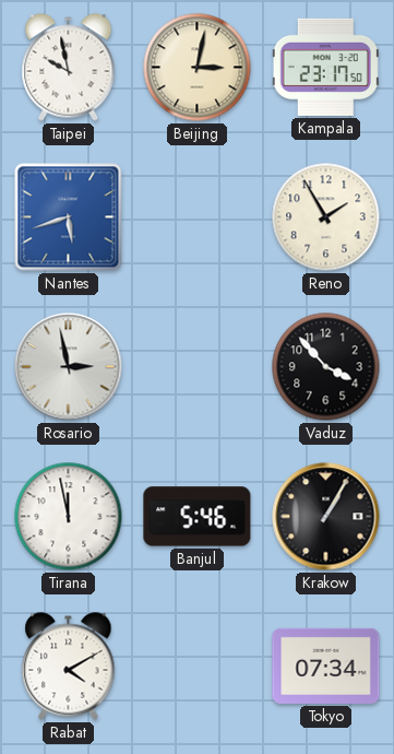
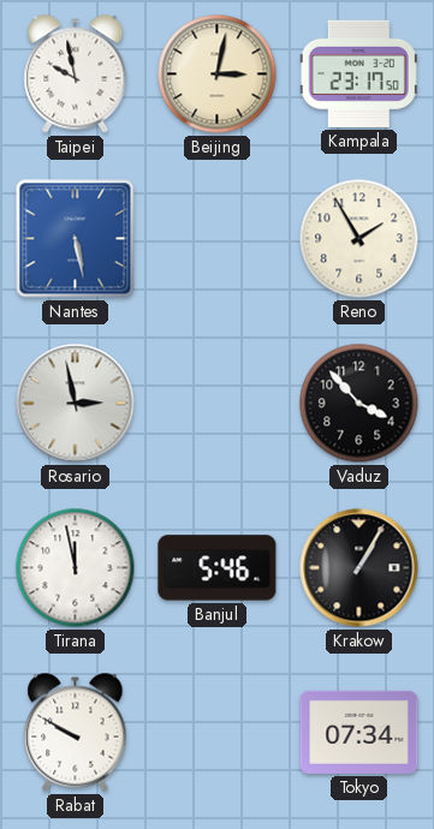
Nantes: 5:42 -> 5:28
Rabat: 4:10 -> 9:50
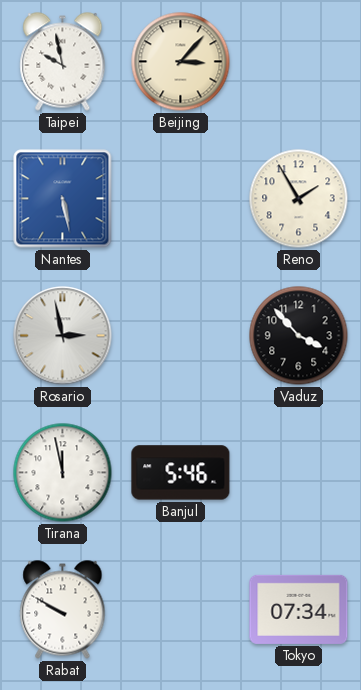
Beijing: 3:02 -> 3:07
Kampala: 23:17 -> none
Krakow: 1:05 -> none
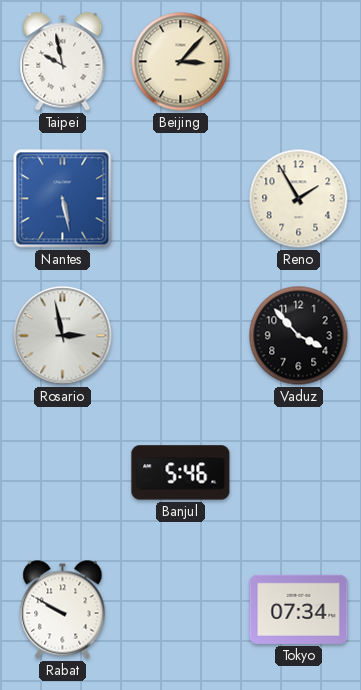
Tirana: 11:58 -> none
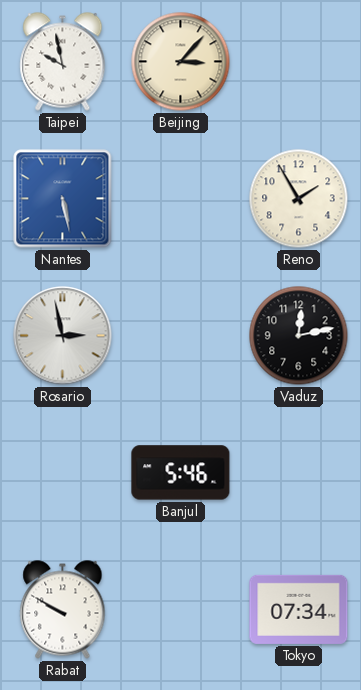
Vaduz: 3:53 -> 12:13
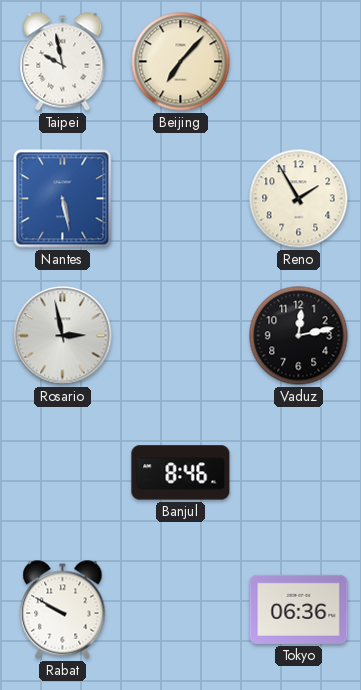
Beijing: 3:07 -> 7:07
Banjul: 5:46 -> 8:46
Tokyo: 07:34 -> 06:36
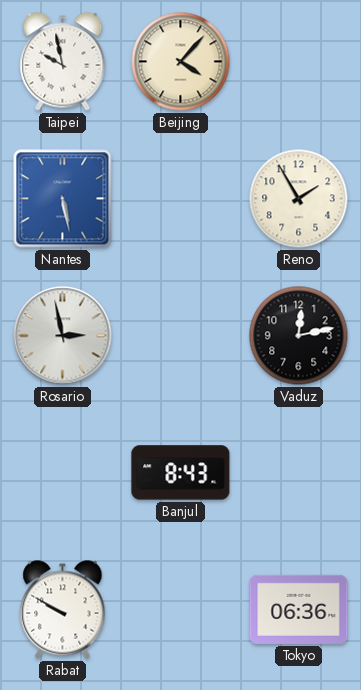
Beijing: 7:07 -> 4:07
Banjul: 8:46 -> 8:43
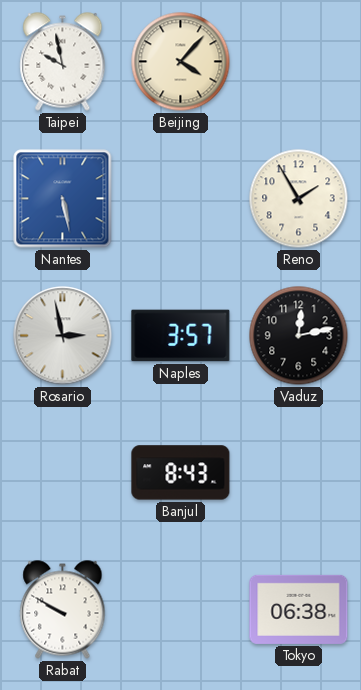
Naples: none -> 3:57
Tokyo: 06:36 -> 06:38
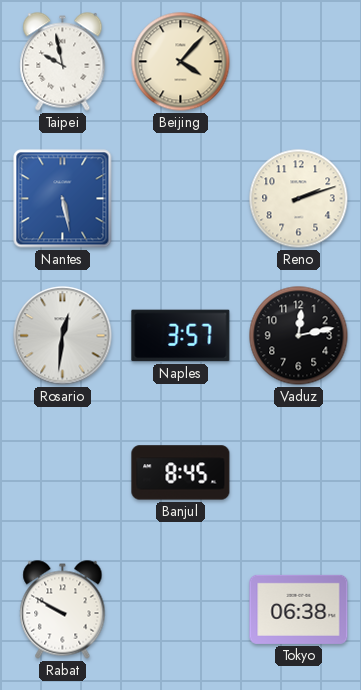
Reno: 1:55 -> 2:12
Rosario: 2:58 -> 12:31
Banjul: 8:43 -> 8:45
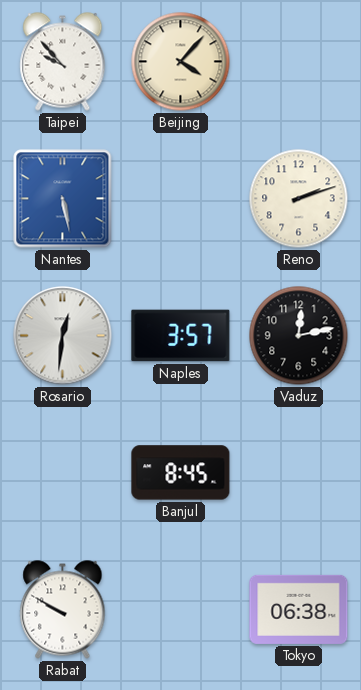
Taipei: 9:58 -> 9:53
